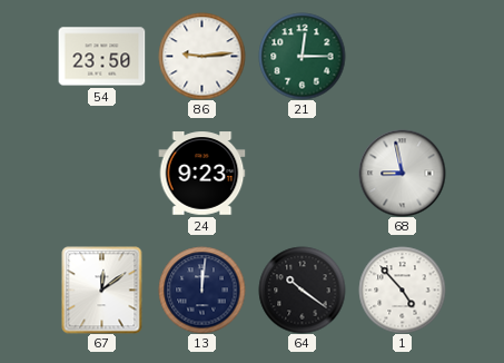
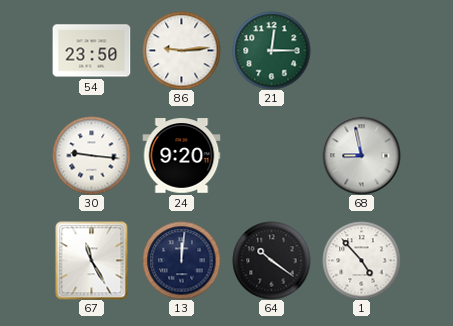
30: none -> 9:16
24: 9:23 -> 9:20
67: 12:09 -> 11:25
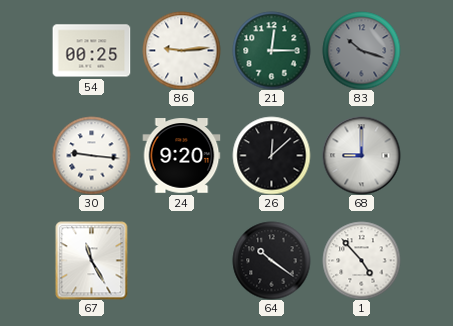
54: 23:50 -> 00:25
83: none -> 10:18
26: none -> 12:08
68: 8:58 -> 9:00
13: 12:01 -> none
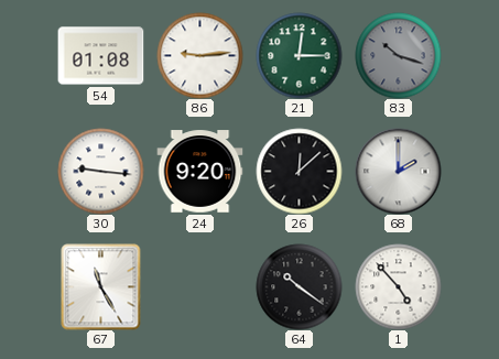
54: 00:25 -> 01:08
68: 9:00 -> 2:00
